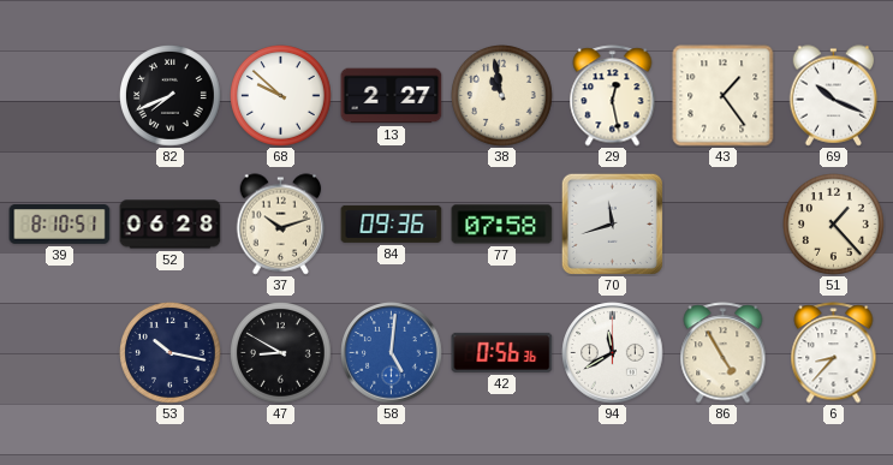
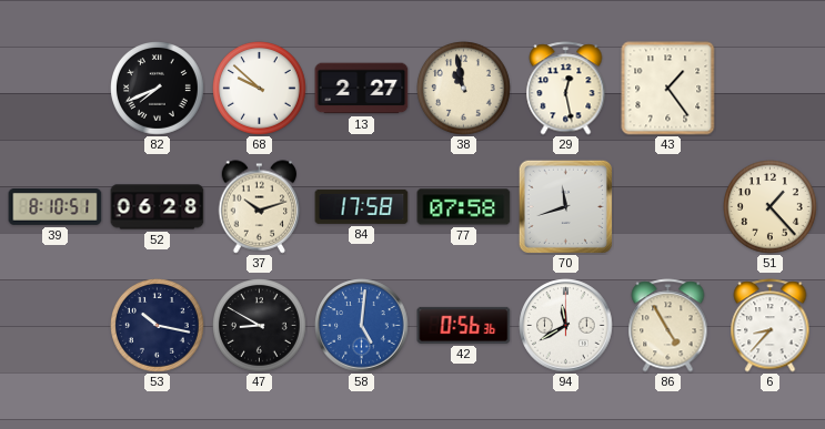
69: 10:19 -> none
84: 09:36 -> 17:58
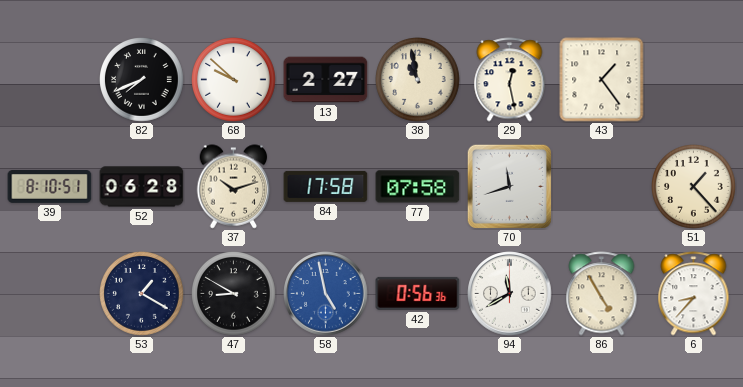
53: 10:17 -> 1:20
58: 5:01 -> 4:58
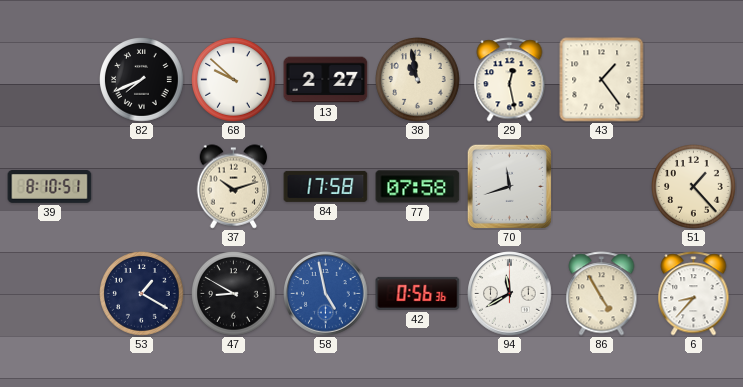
52: 06:28 -> none
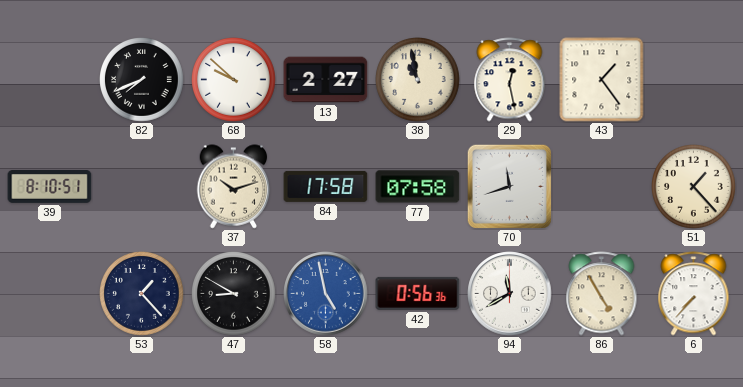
53: 1:20 -> 1:23
6: 8:37 -> 7:37
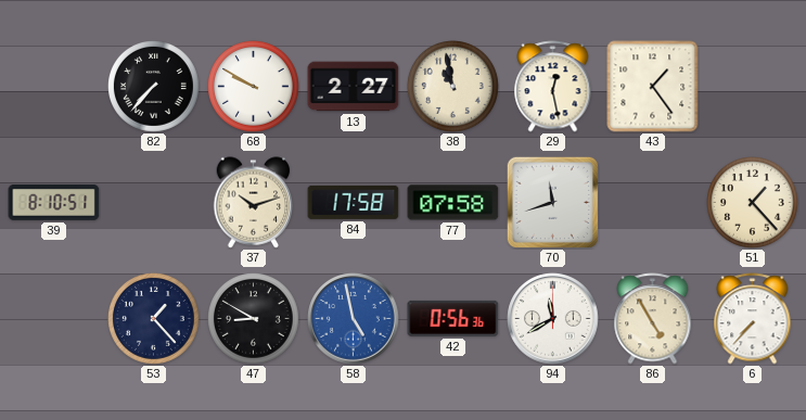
82: 7:41 -> 7:37
68: 9:52 -> 9:50
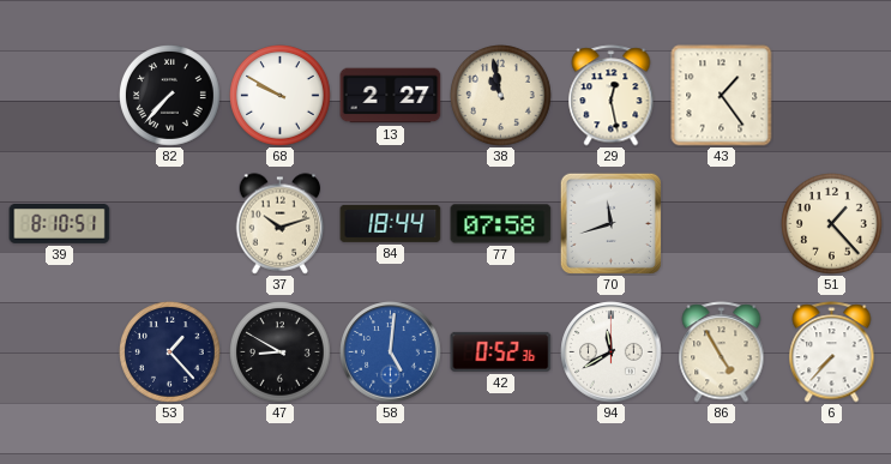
84: 17:58 -> 18:44
58: 4:58 -> 5:01
42: 0:56 -> 0:52
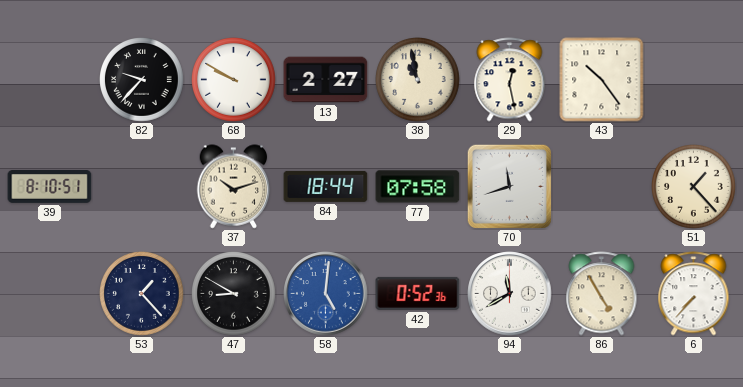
82: 7:37 -> 9:37
43: 1:24 -> 10:24
